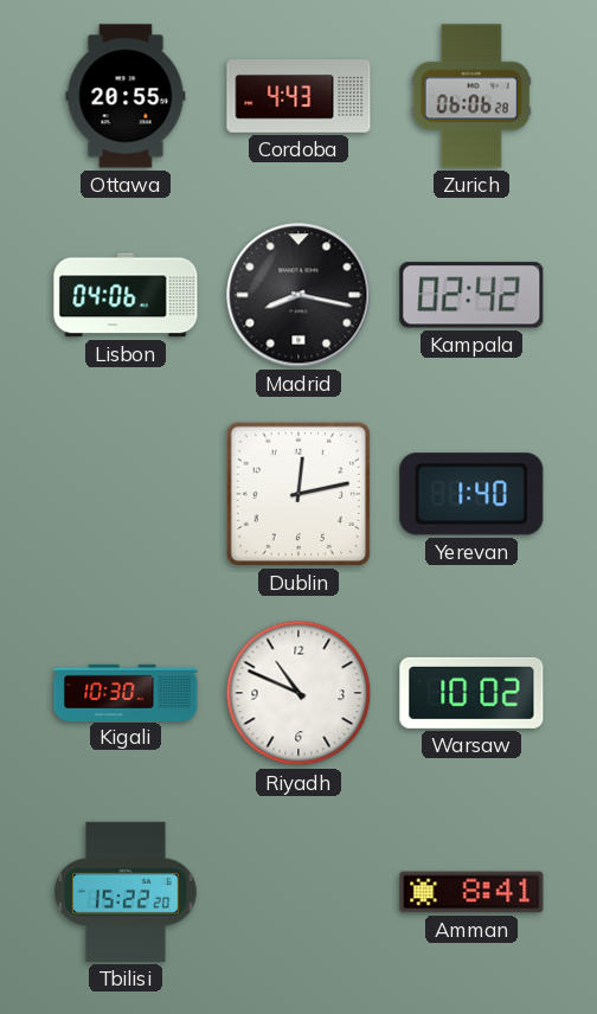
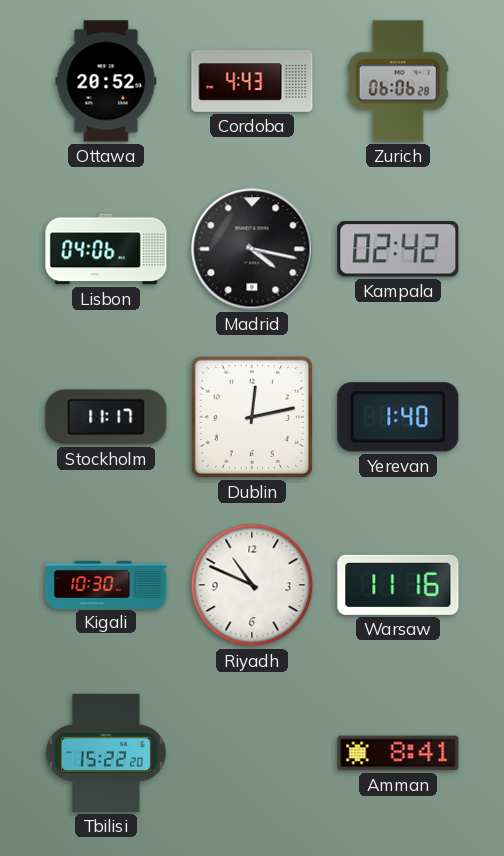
Ottawa: 20:55 -> 20:52
Madrid: 8:17 -> 4:17
Stockholm: none -> 11:17
Warsaw: 10:02 -> 11:16
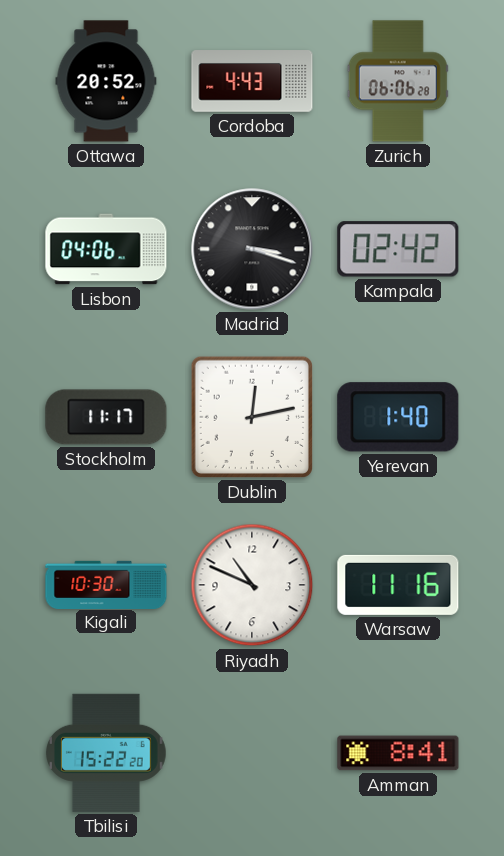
Madrid: 4:17 -> 3:18
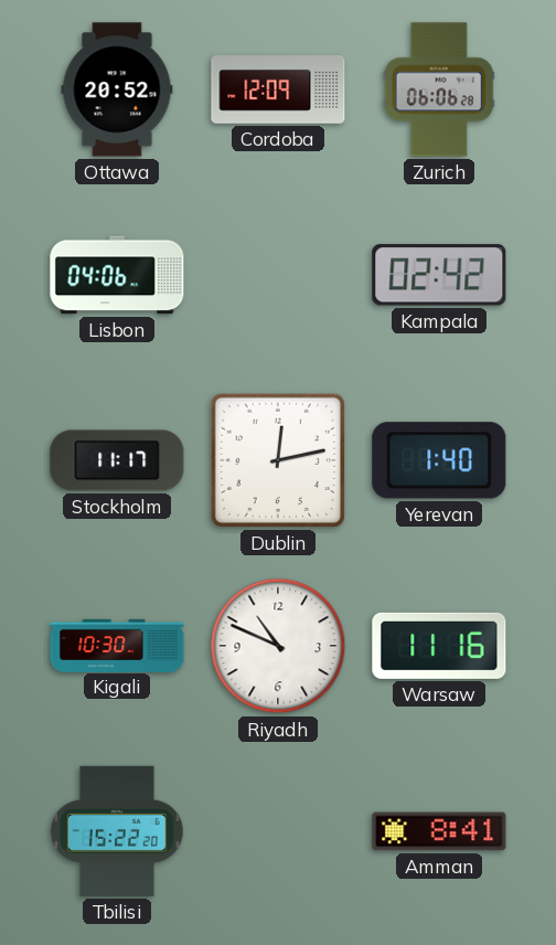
Cordoba: 4:43 -> 12:09
Madrid: 3:18 -> none
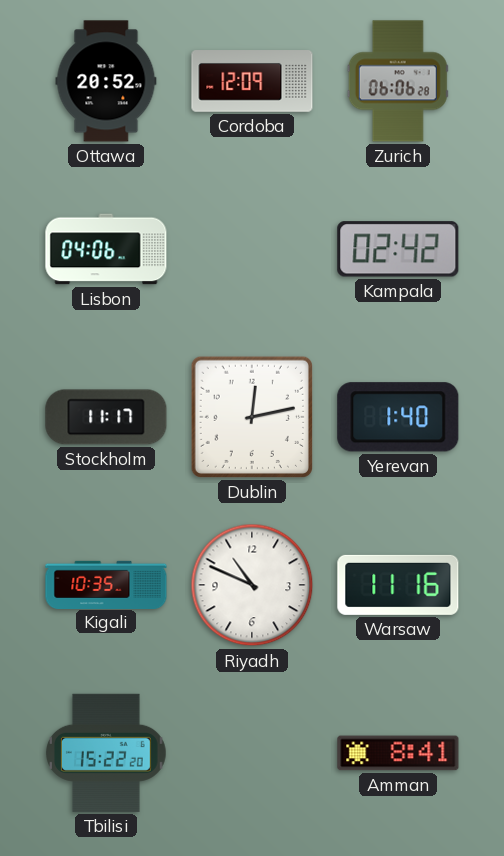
Kigali: 10:30 -> 10:35
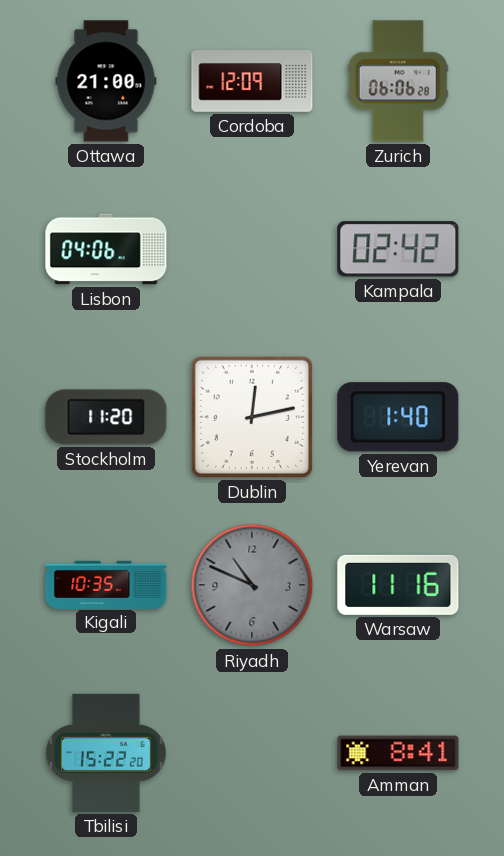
Ottawa: 20:52 -> 21:00
Stockholm: 11:17 -> 11:20
Riyadh dial: white -> grey
